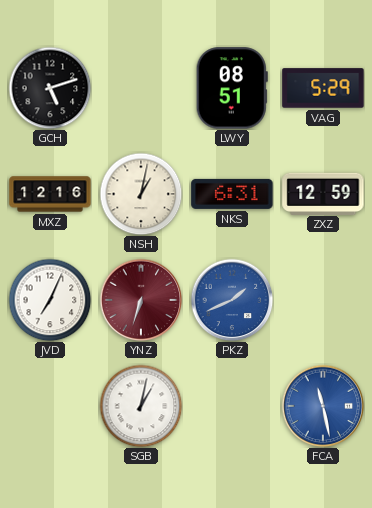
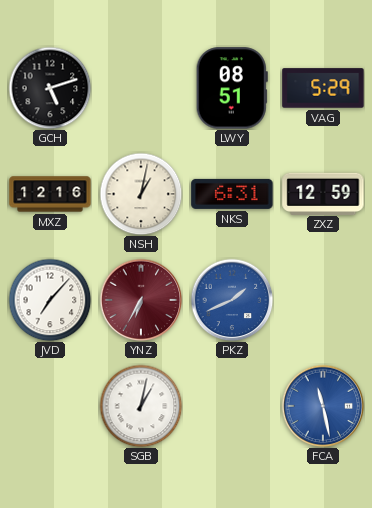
JVD: 7:04 -> 7:07
YNZ: 6:33 -> 6:35
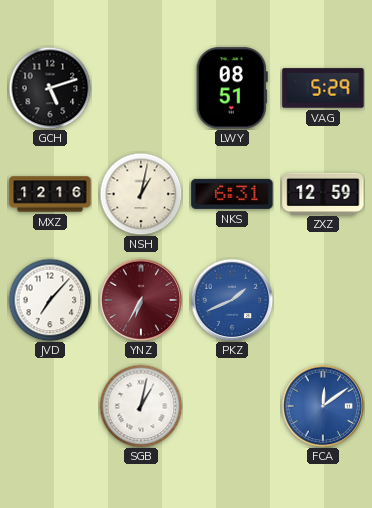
FCA: 11:28 -> 12:09
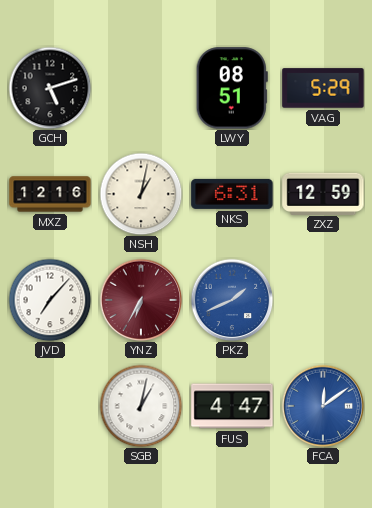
FUS: none -> 4:47
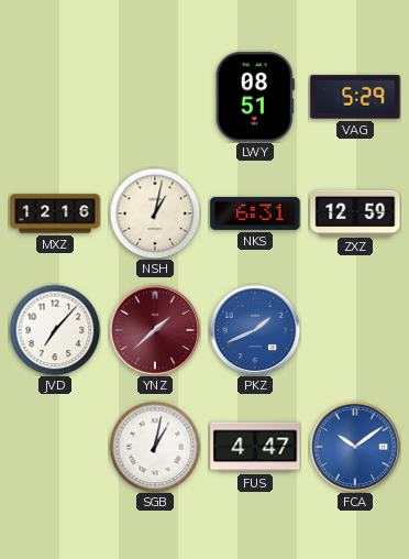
GCH: 5:12 -> none
YNZ: 6:35 -> 1:38
FCA: 12:09 -> 10:09
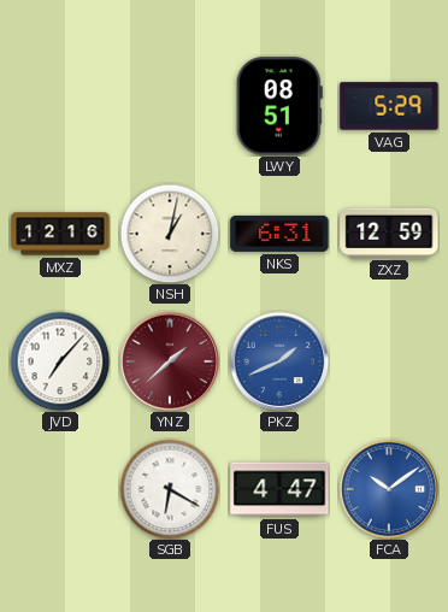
SGB: 1:02 -> 6:20
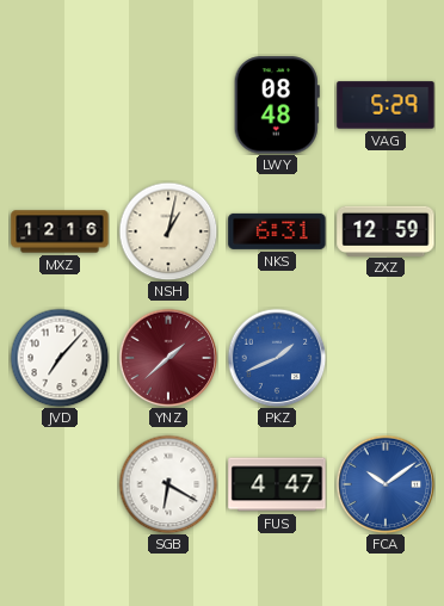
LWY: 08:51 -> 08:48
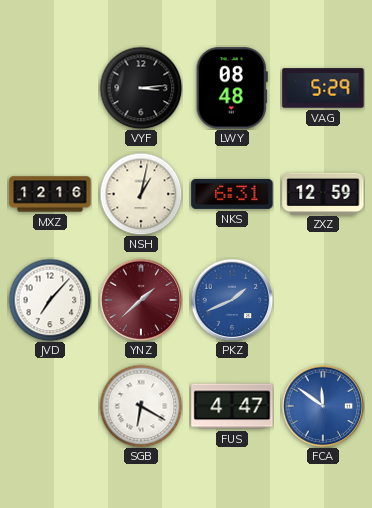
VYF: none -> 3:14
FCA: 10:09 -> 11:51
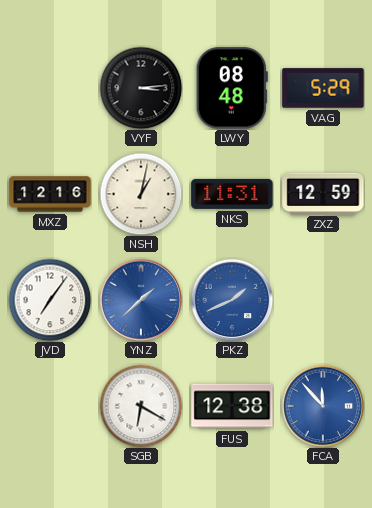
NKS: 6:31 -> 11:31
JVD: 7:07 -> 7:06
YNZ dial: burgundy -> blue
FUS: 4:47 -> 12:38
FCA: 11:51 -> 11:53
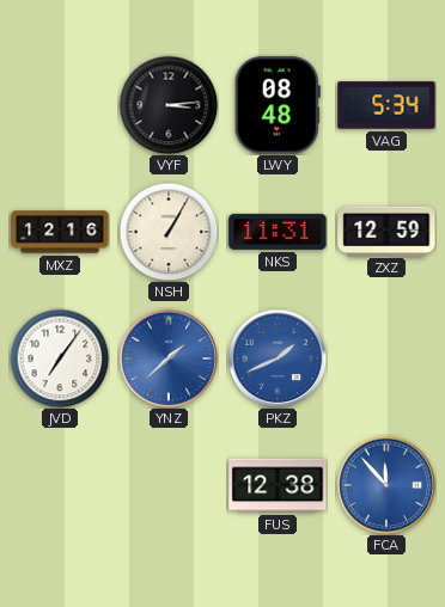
VAG: 5:29 -> 5:34
NSH: 1:02 -> 1:05
SGB: 6:20 -> none
